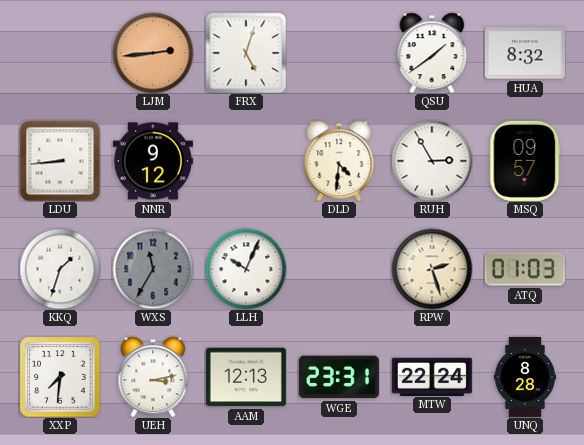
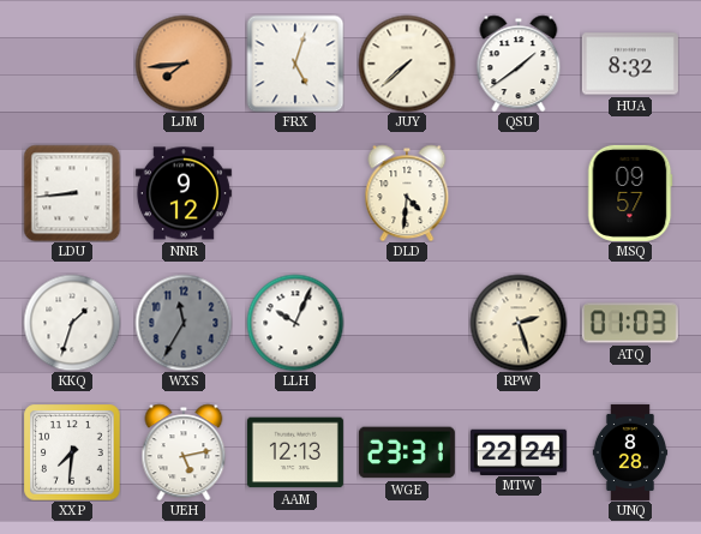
LJM: 2:44 -> 7:44
JUY: none -> 7:38
RUH: 2:55 -> none
UEH: 3:13 -> 5:13
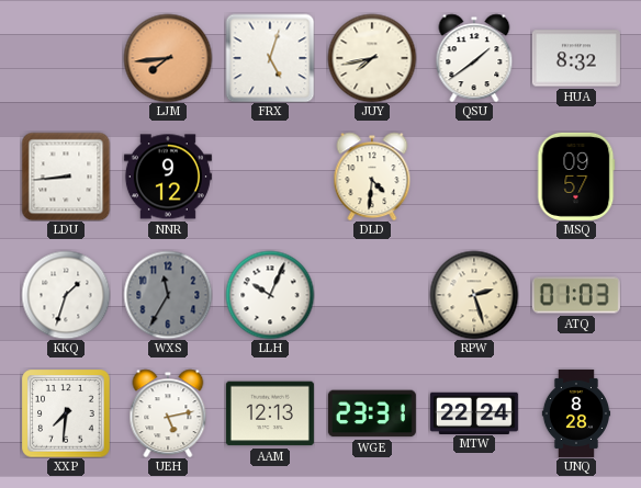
JUY: 7:38 -> 7:43
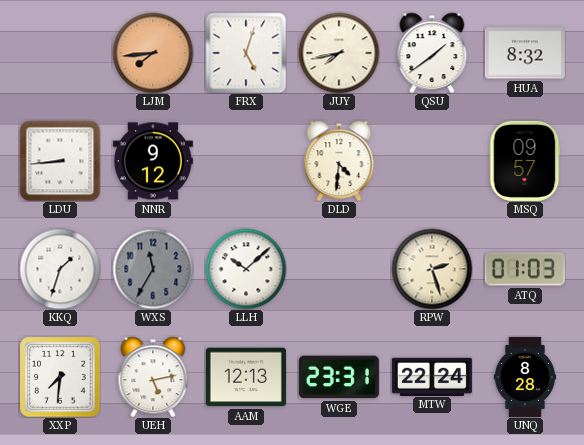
LLH: 10:04 -> 10:08
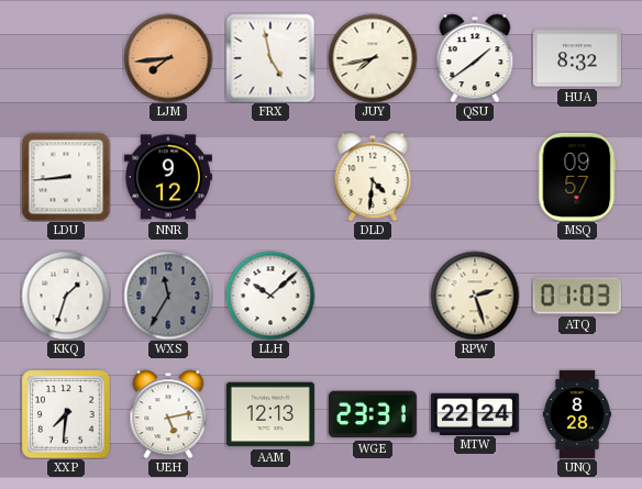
FRX: 5:03 -> 4:58
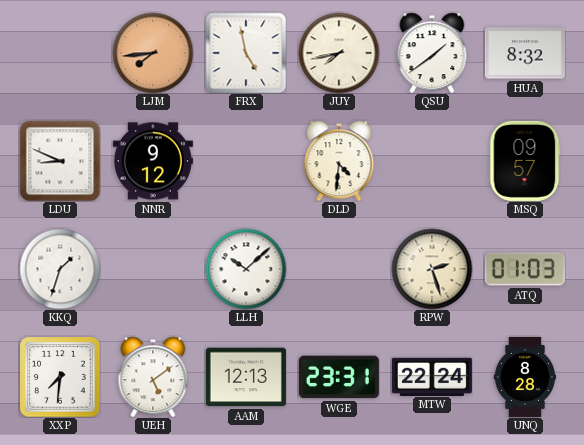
LDU: 8:44 -> 8:49
WXS: 11:35 -> none
UEH: 5:13 -> 5:09
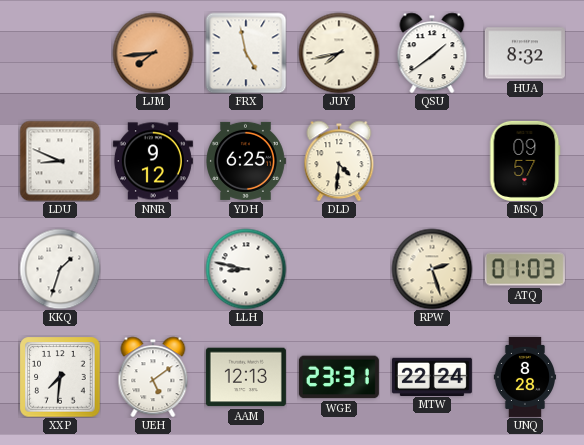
YDH: none -> 6:25
LLH: 10:08 -> 8:47
